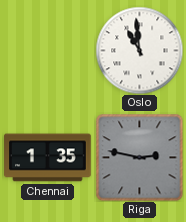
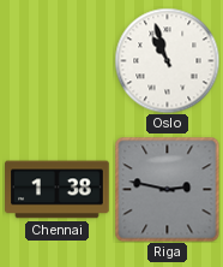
Oslo: 10:59 -> 10:57
Chennai: 1:35 -> 1:38
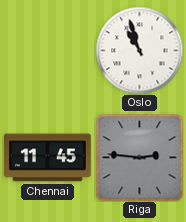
Chennai: 1:38 -> 11:45
Riga: 2:47 -> 2:46
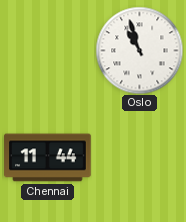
Chennai: 11:45 -> 11:44
Riga: 2:46 -> none
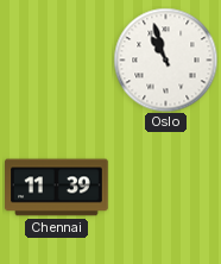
Chennai: 11:44 -> 11:39
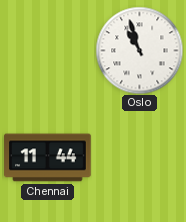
Chennai: 11:39 -> 11:44
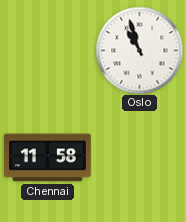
Chennai: 11:44 -> 11:58
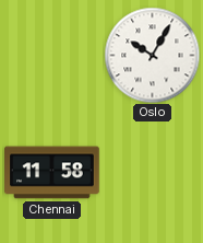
Oslo: 10:57 -> 10:05
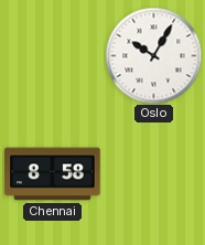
Chennai: 11:58 -> 8:58
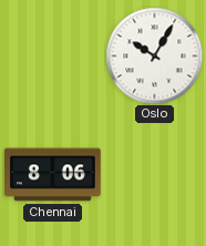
Chennai: 8:58 -> 8:06
